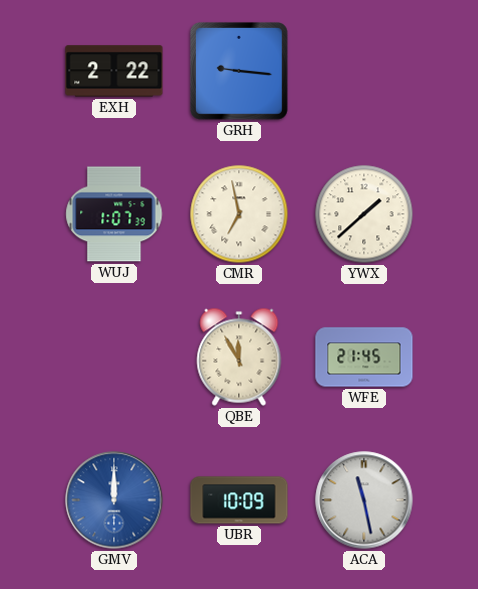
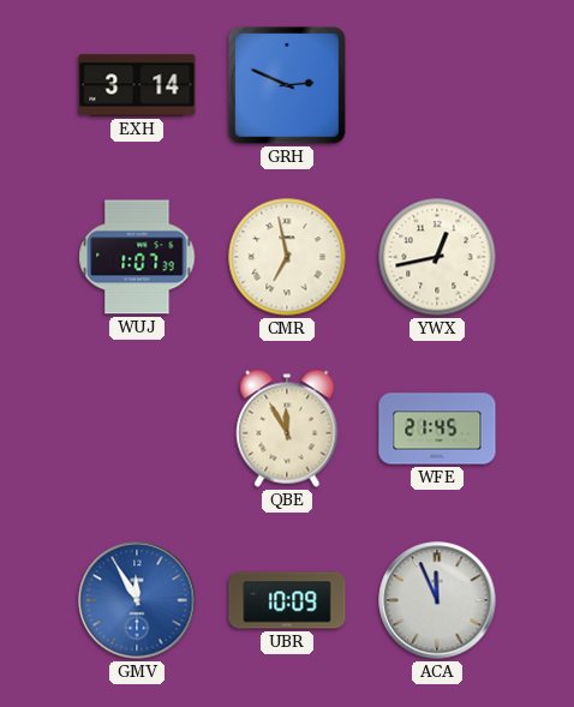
EXH: 2:22 -> 3:14
GRH: 9:16 -> 2:49
YWX: 1:38 -> 12:43
GMV: 12:00 -> 11:55
ACA: 11:28 -> 11:56
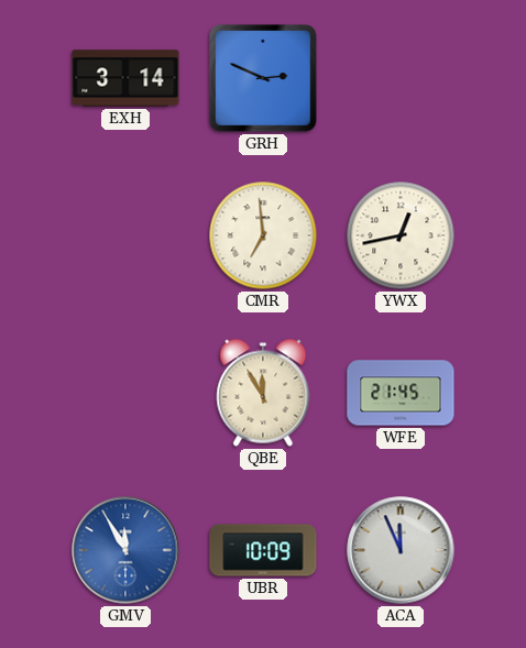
WUJ: 1:07 -> none
CMR: 6:58 -> 6:59
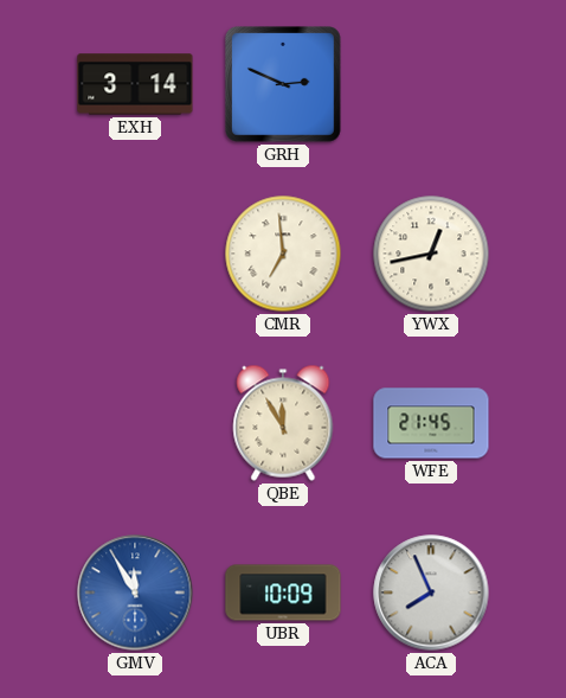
ACA: 11:56 -> 7:56
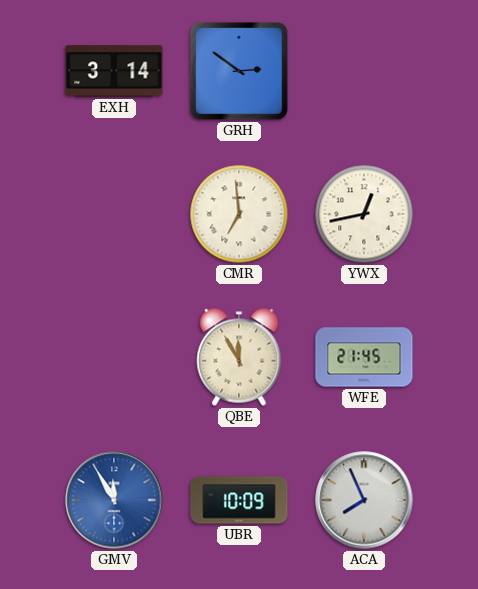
GRH: 2:49 -> 2:51
